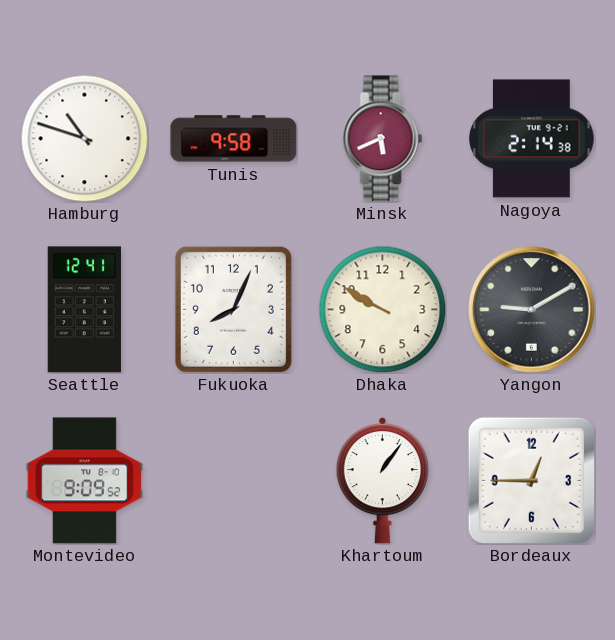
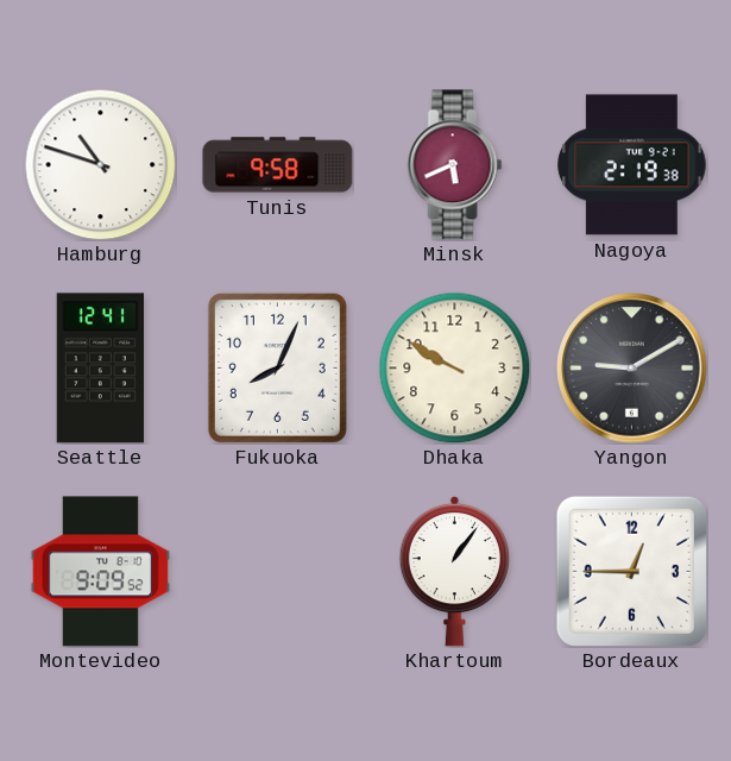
Nagoya: 2:14 -> 2:19
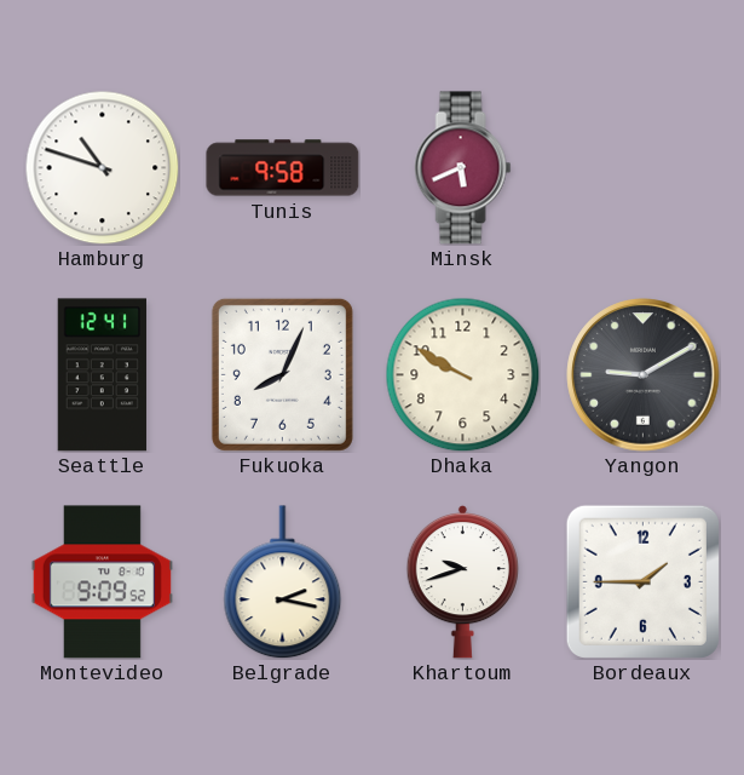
Nagoya: 2:19 -> none
Belgrade: none -> 2:17
Khartoum: 1:06 -> 9:42
Bordeaux: 12:45 -> 1:45
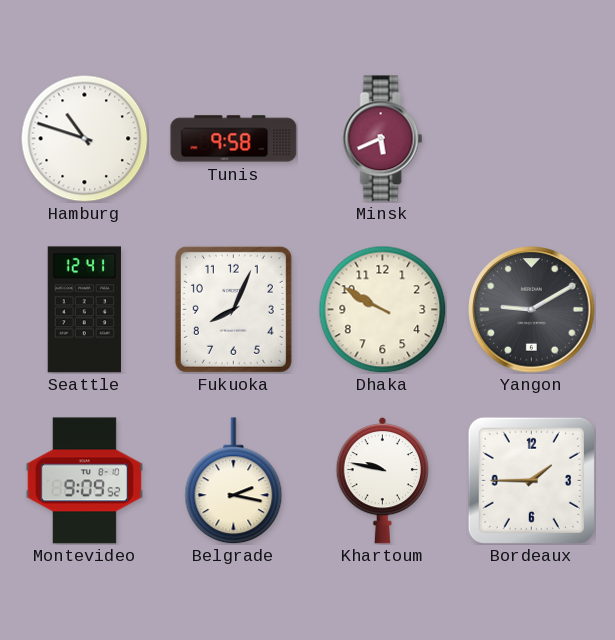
Khartoum: 9:42 -> 9:47
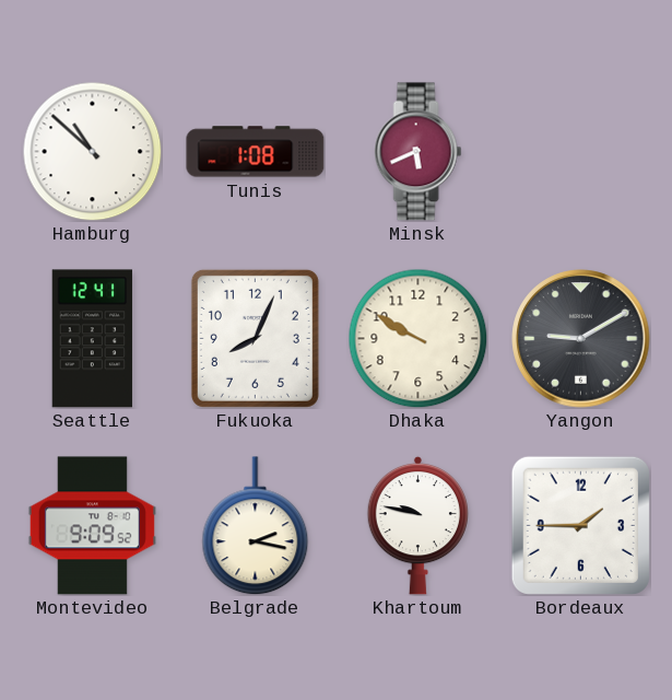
Hamburg: 10:48 -> 10:52
Tunis: 9:58 -> 1:08
